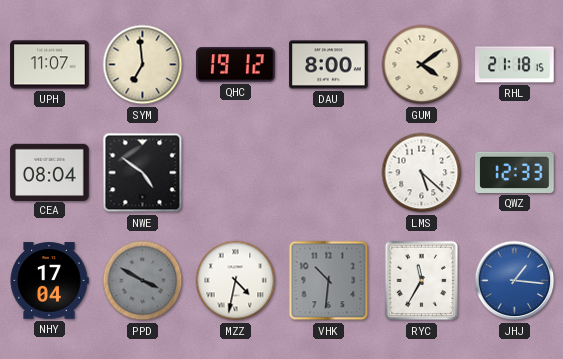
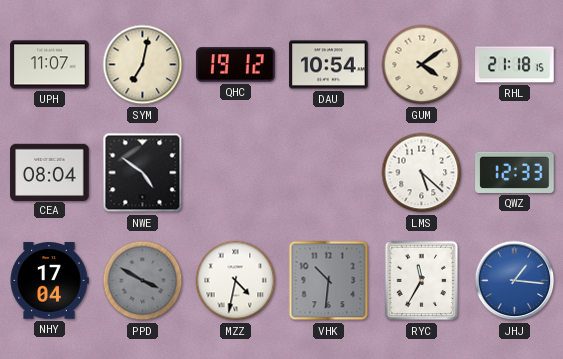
SYM: 6:59 -> 7:02
DAU: 8:00 -> 10:54
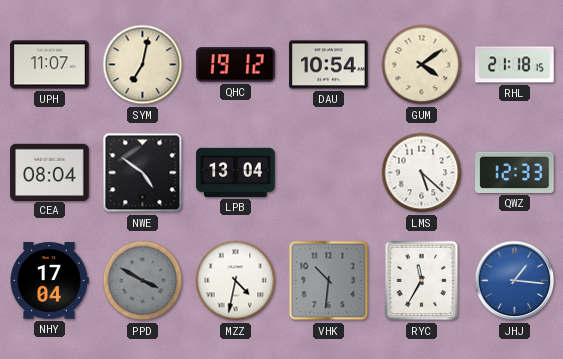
LPB: none -> 13:04
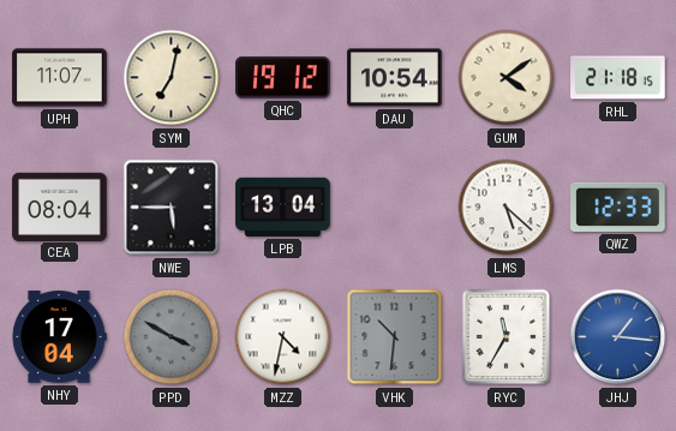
NWE: 4:51 -> 5:45
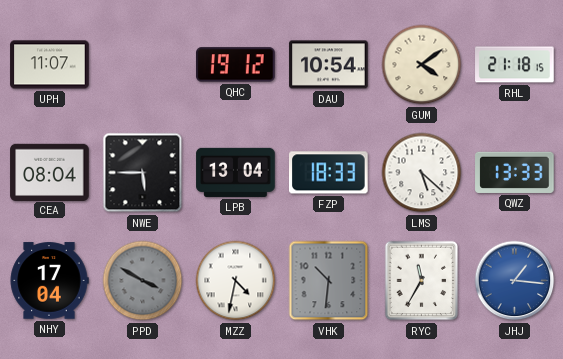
SYM: 7:02 -> none
FZP: none -> 18:33
QWZ: 12:33 -> 13:33
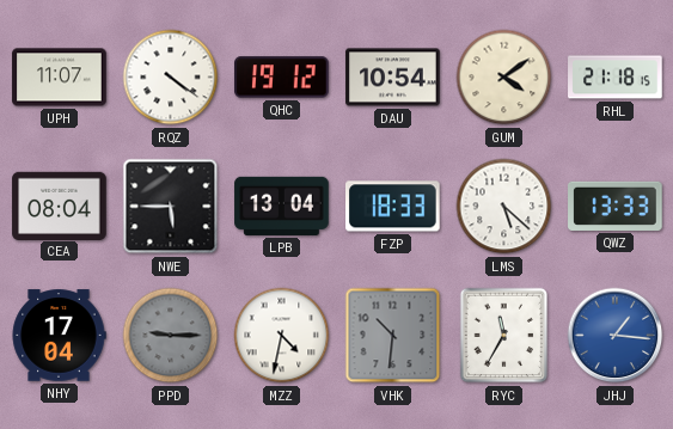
RQZ: none -> 4:21
PPD: 3:50 -> 9:15
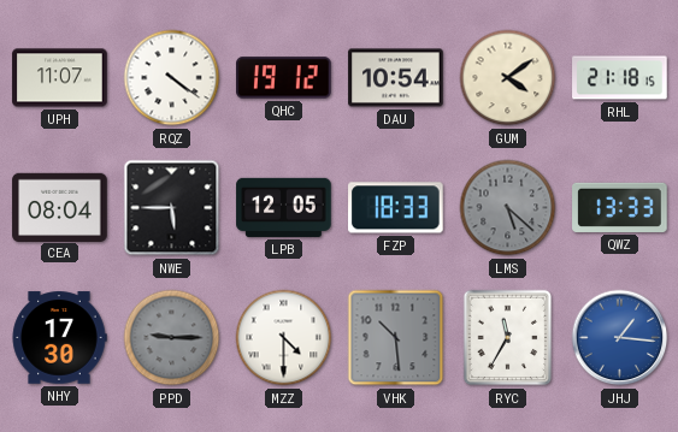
LPB: 13:04 -> 12:05
LMS dial: white -> grey
NHY: 17:04 -> 17:30
MZZ: 4:32 -> 4:30
VHK: 10:31 -> 10:29
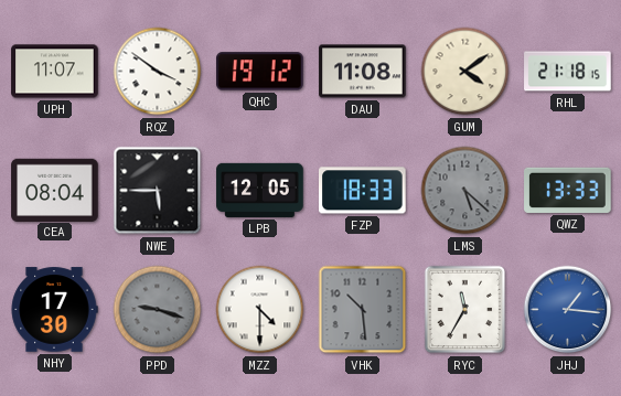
RQZ: 4:21 -> 3:51
DAU: 10:54 -> 11:08
PPD: 9:15 -> 9:18
